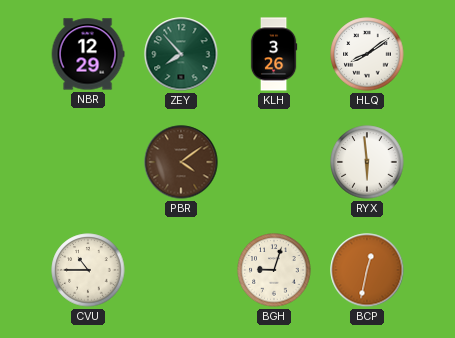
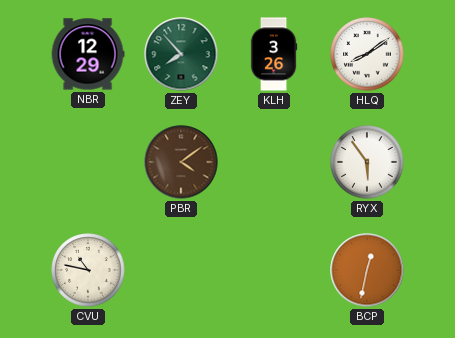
RYX: 5:59 -> 5:54
CVU: 10:45 -> 10:47
BGH: 9:03 -> none
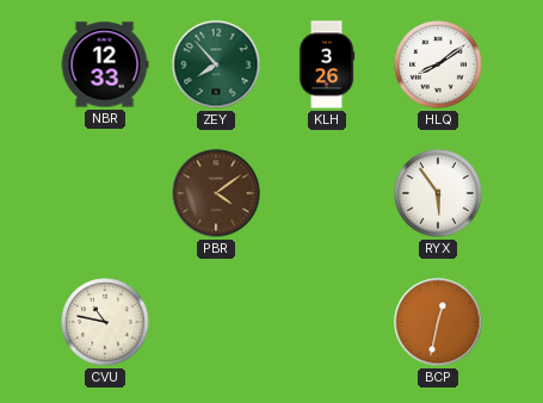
NBR: 12:29 -> 12:33
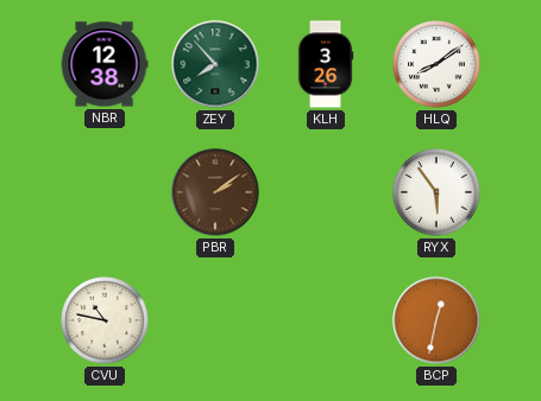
NBR: 12:33 -> 12:38
PBR: 4:09 -> 2:09
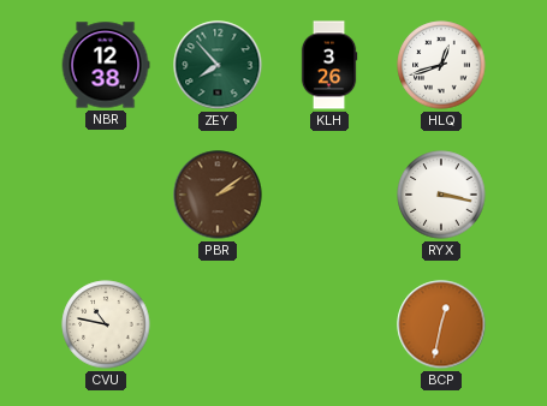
HLQ: 8:09 -> 12:42
RYX: 5:54 -> 3:17
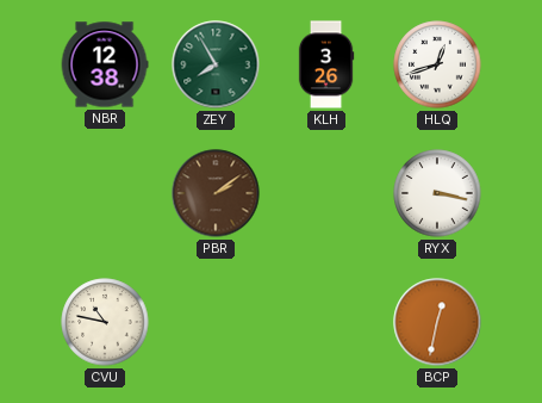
ZEY: 7:53 -> 7:55
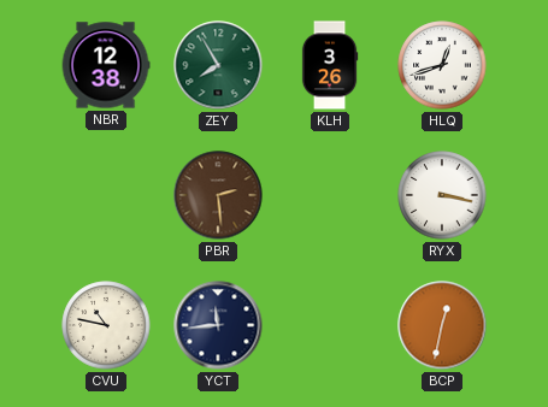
PBR: 2:09 -> 2:29
YCT: none -> 11:44
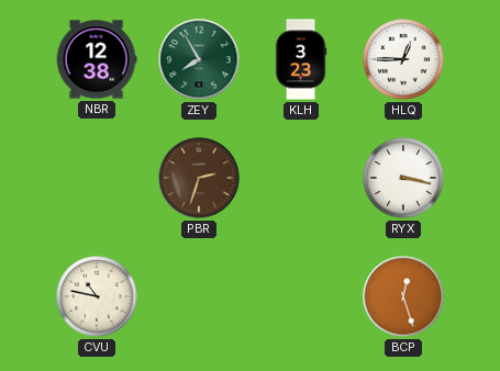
KLH: 3:26 -> 3:23
HLQ: 12:42 -> 12:45
PBR: 2:29 -> 2:33
YCT: 11:44 -> none
BCP: 12:32 -> 12:27
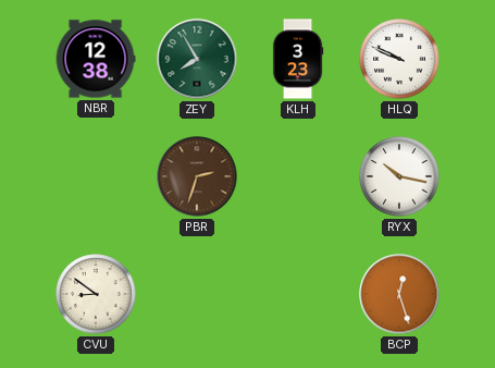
HLQ: 12:45 -> 9:49
RYX: 3:17 -> 10:17
CVU: 10:47 -> 8:51
